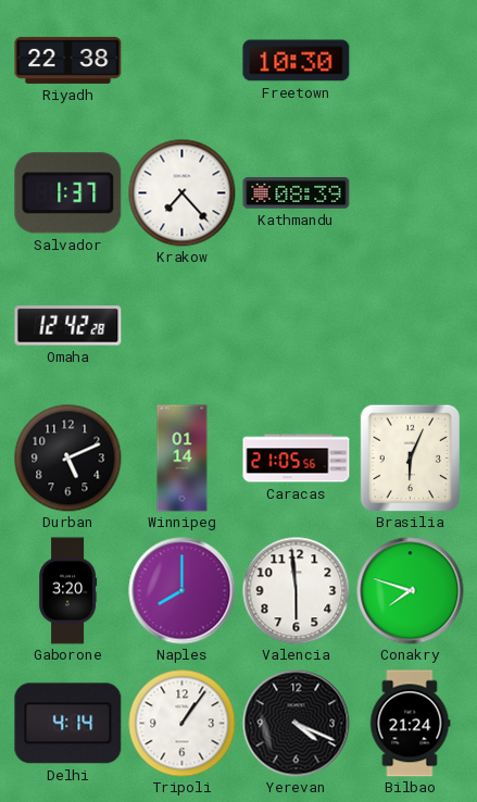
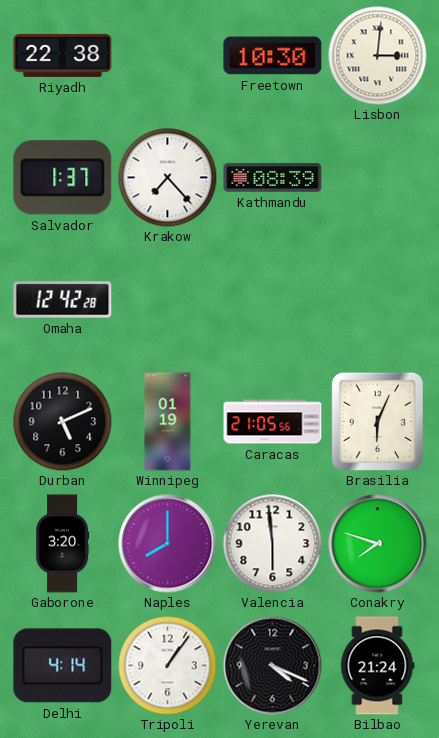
Lisbon: none -> 3:01
Winnipeg: 01:14 -> 01:19
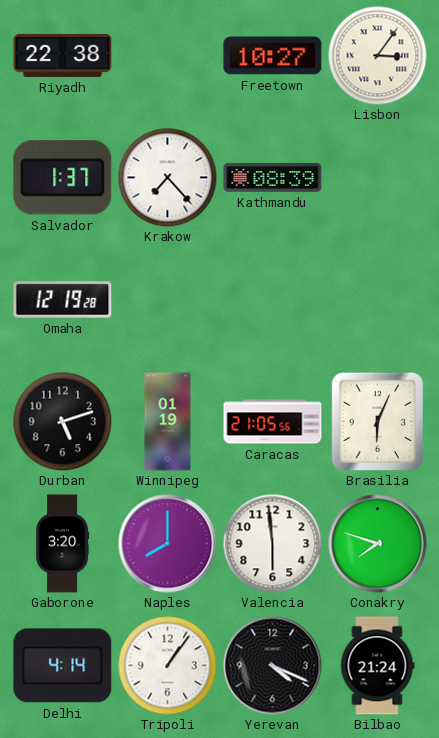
Freetown: 10:30 -> 10:27
Lisbon: 3:01 -> 3:06
Omaha: 12:42 -> 12:19
Durban: 5:11 -> 5:12
